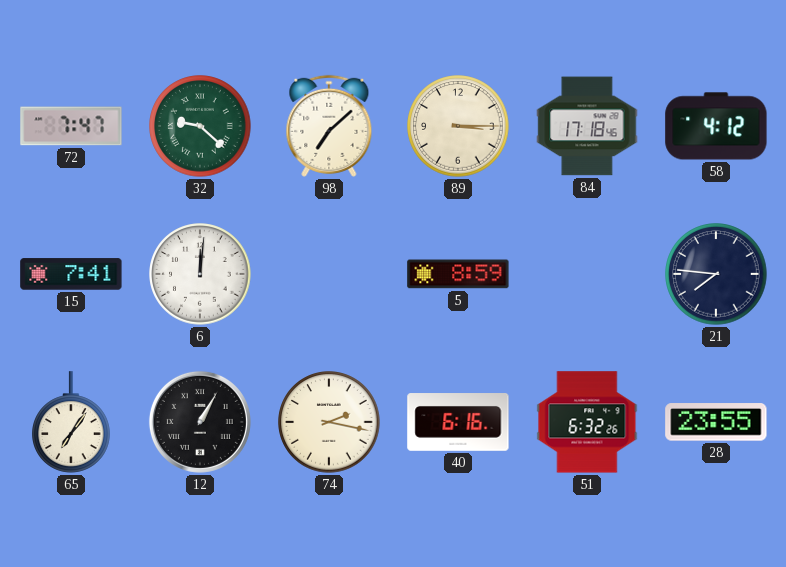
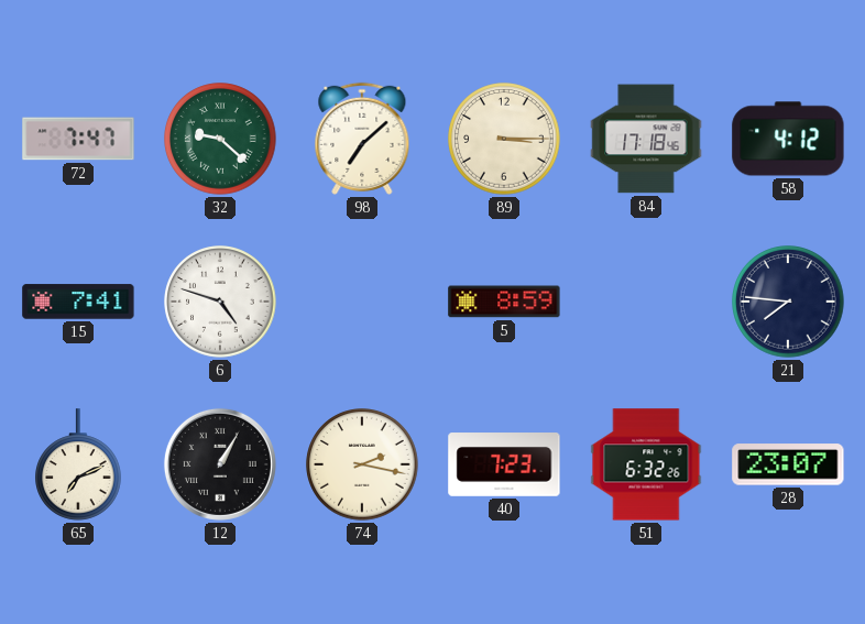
6: 12:01 -> 4:48
65: 7:06 -> 7:11
40: 6:16 -> 7:23
28: 23:55 -> 23:07
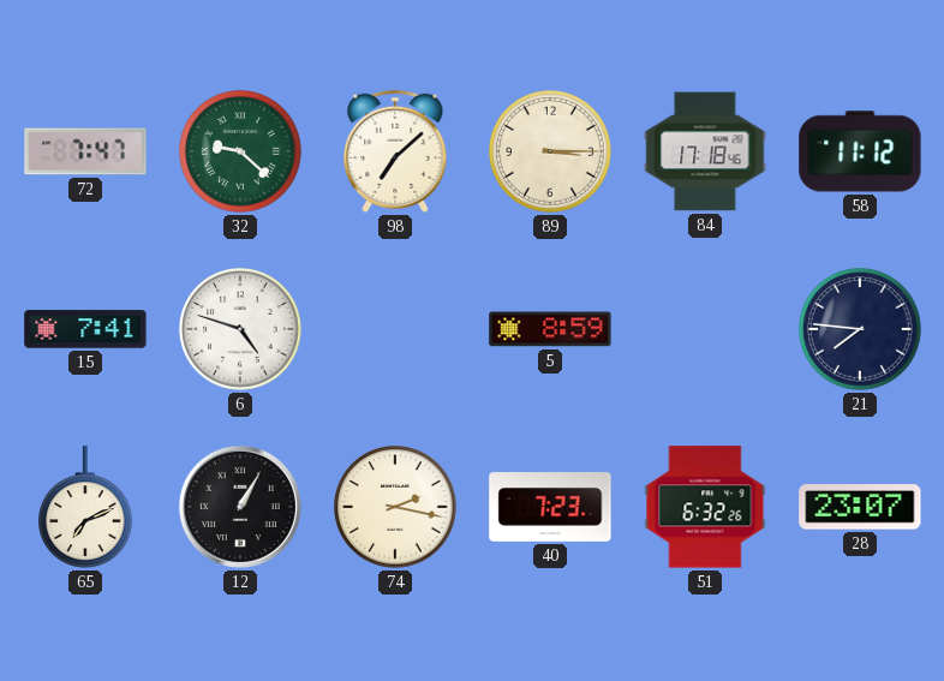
58: 4:12 -> 11:12
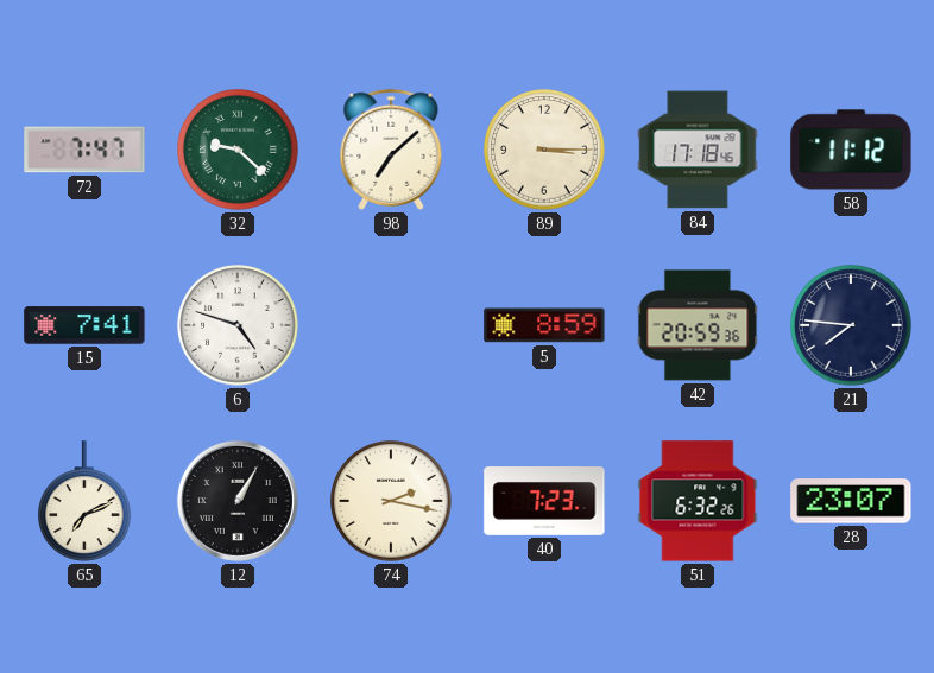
42: none -> 20:59
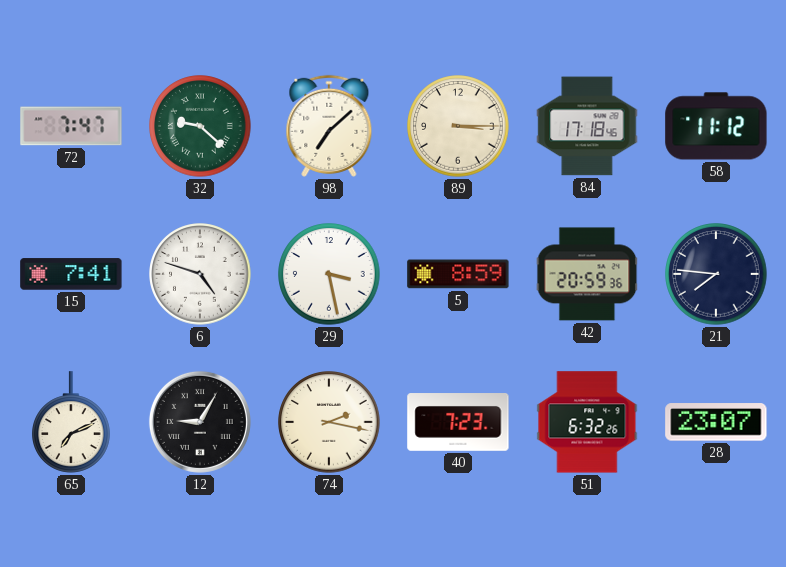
29: none -> 3:28
12: 1:05 -> 9:05
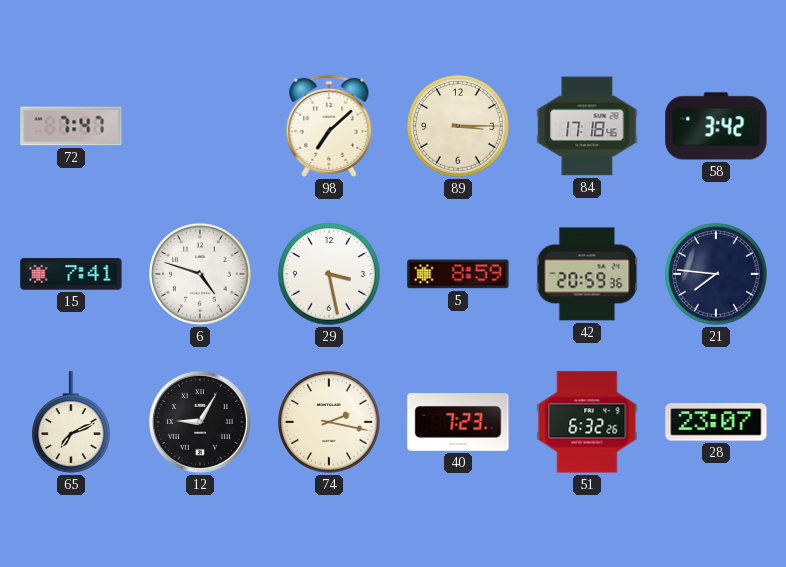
32: 9:22 -> none
58: 11:12 -> 3:42
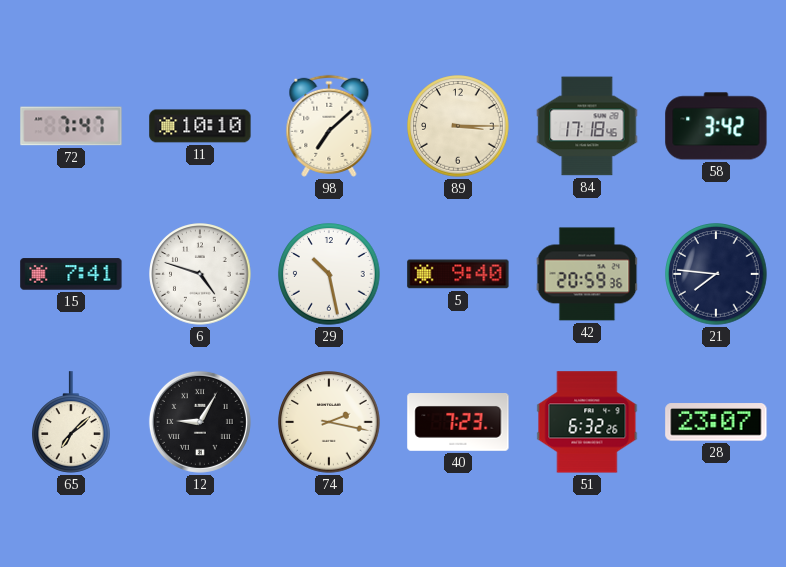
11: none -> 10:10
29: 3:28 -> 10:28
5: 8:59 -> 9:40
65: 7:11 -> 7:08
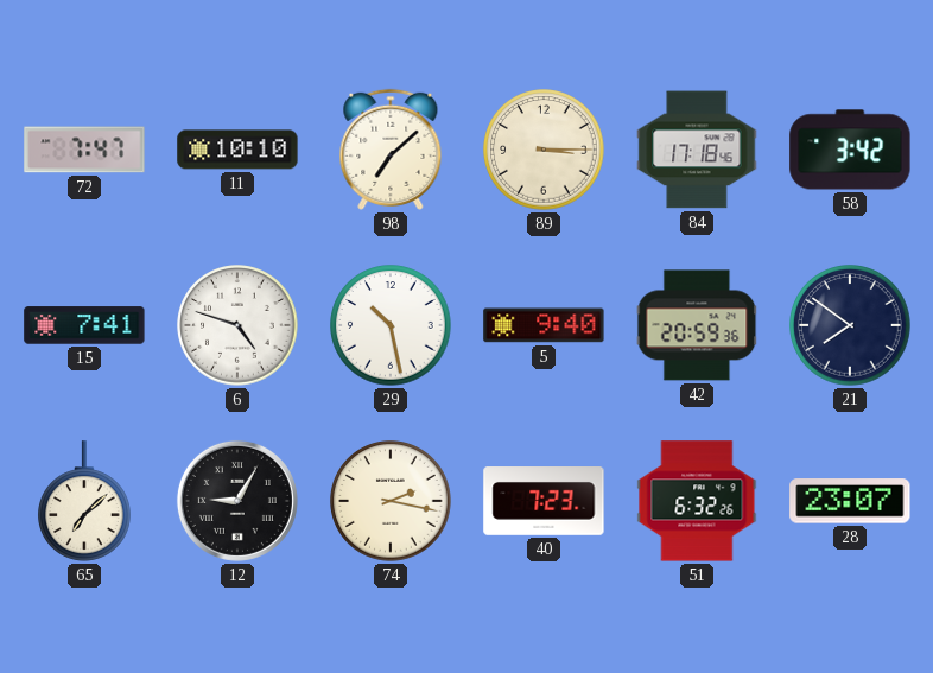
21: 7:46 -> 7:51
